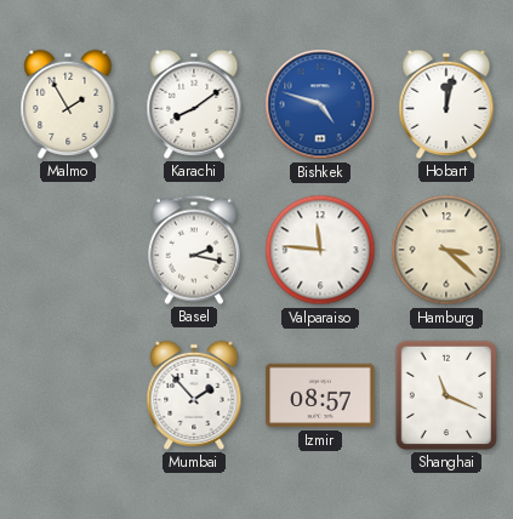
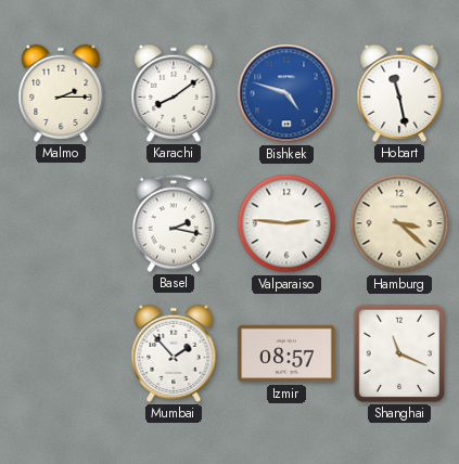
Malmo: 1:55 -> 2:15
Hobart: 12:02 -> 11:28
Valparaiso: 11:46 -> 2:46
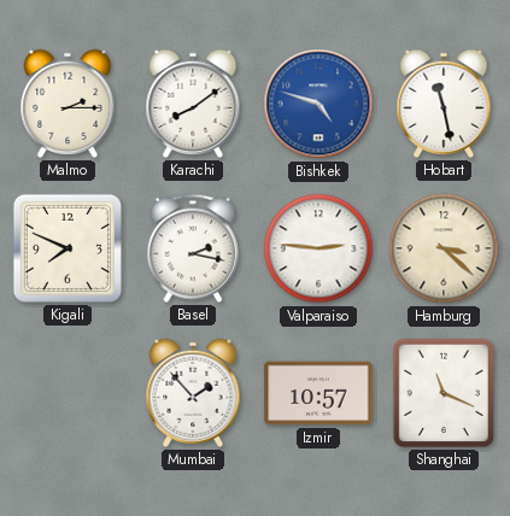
Kigali: none -> 7:49
Izmir: 08:57 -> 10:57
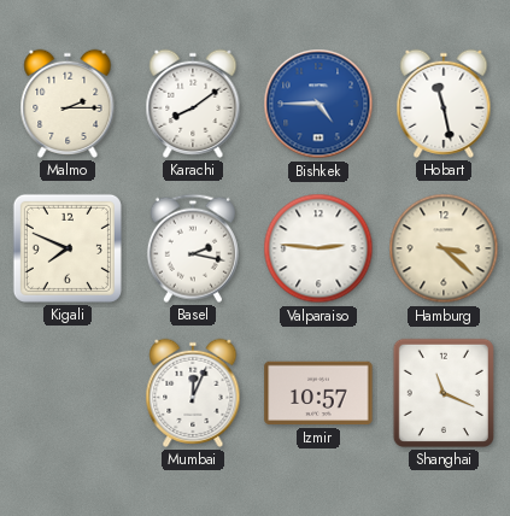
Bishkek: 4:48 -> 4:45
Mumbai: 1:53 -> 12:04
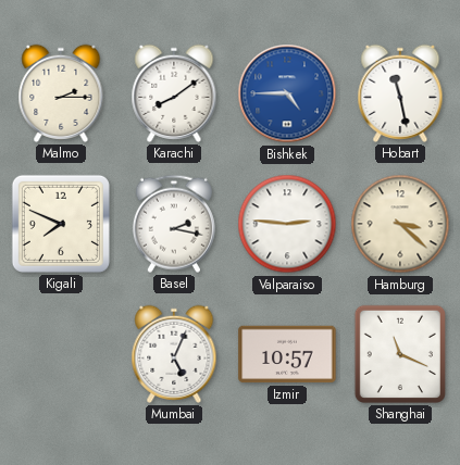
Mumbai: 12:04 -> 5:04
